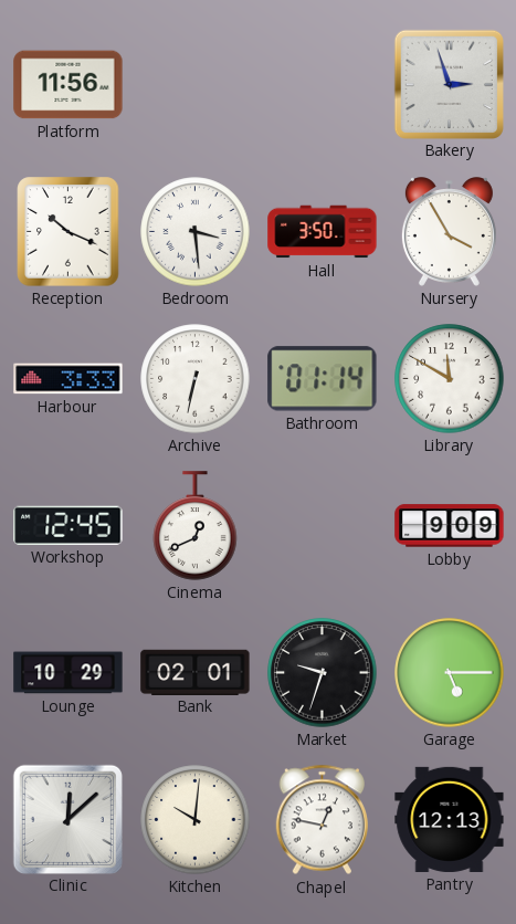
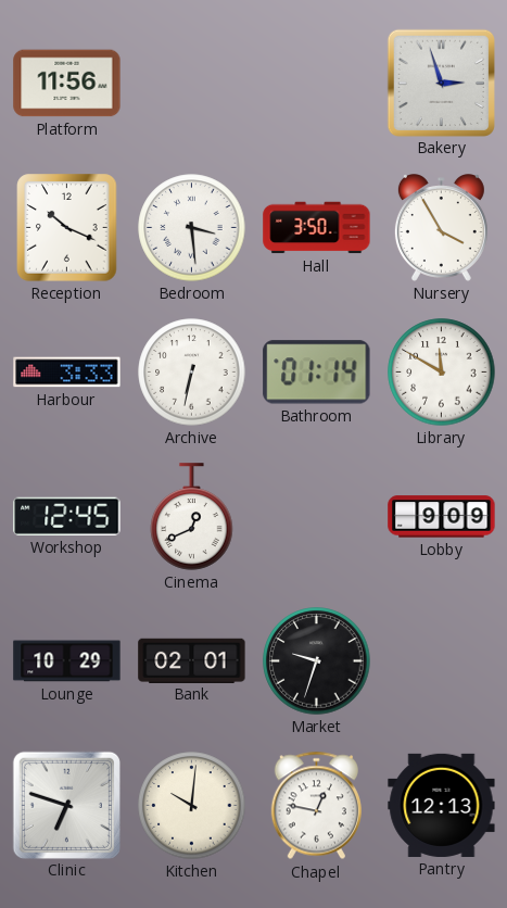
Garage: 5:15 -> none
Clinic: 12:08 -> 6:48
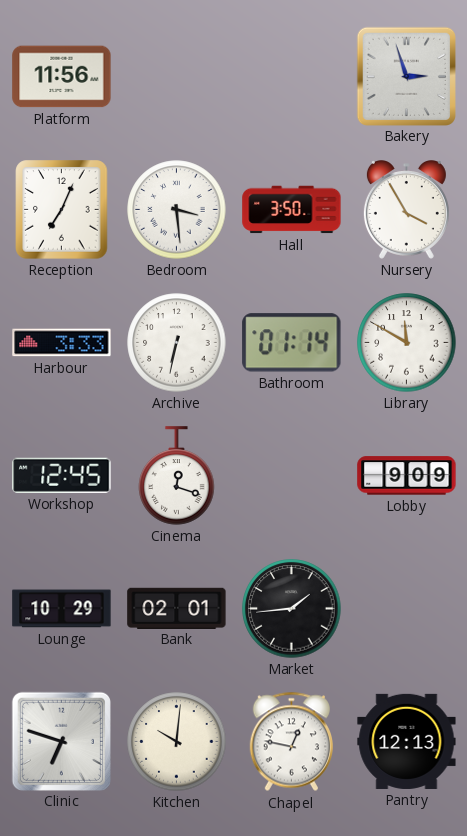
Reception: 10:19 -> 7:04
Cinema: 12:41 -> 12:18
Market: 9:33 -> 1:44
